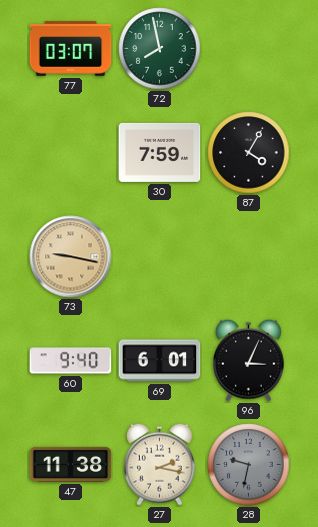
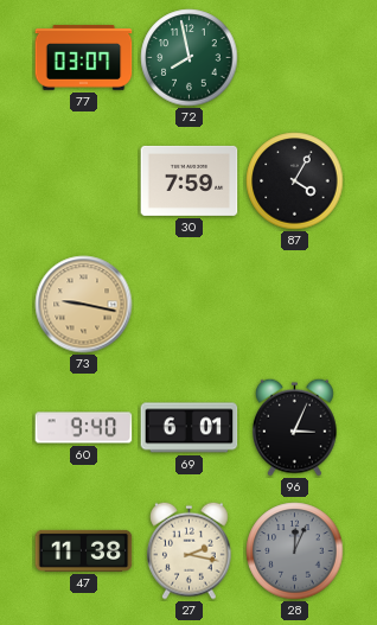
28: 9:32 -> 12:04
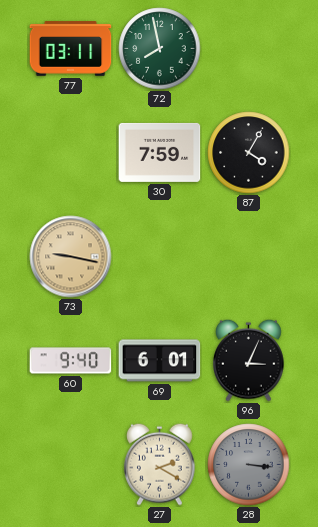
77: 03:07 -> 03:11
47: 11:38 -> none
27: 2:17 -> 2:20
28: 12:04 -> 3:16
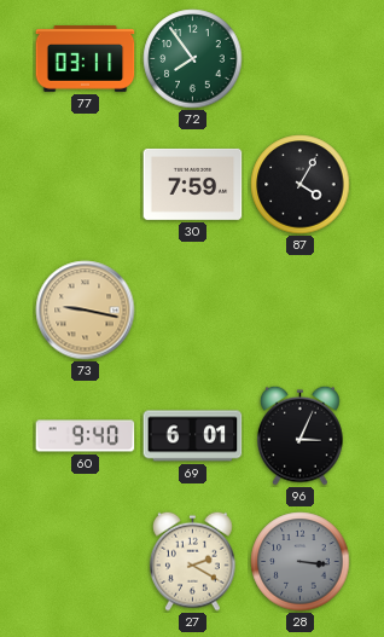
72: 7:58 -> 7:54
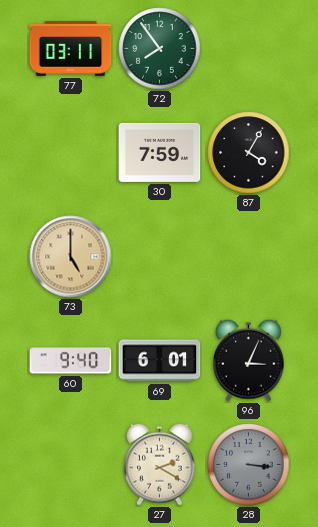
73: 9:17 -> 5:00
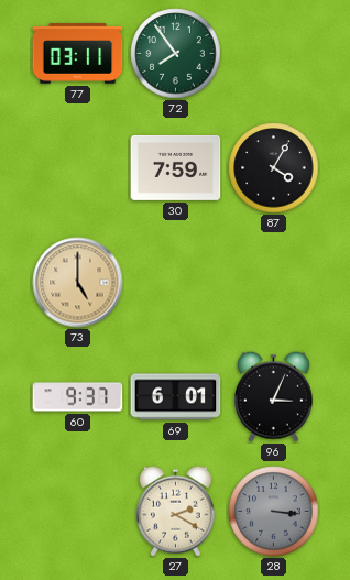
60: 9:40 -> 9:37
